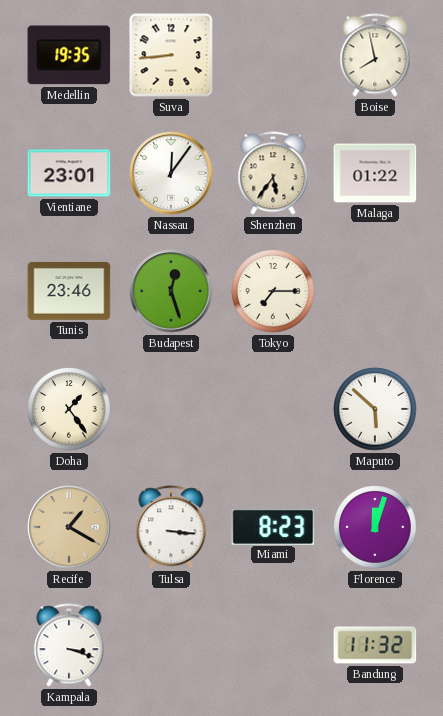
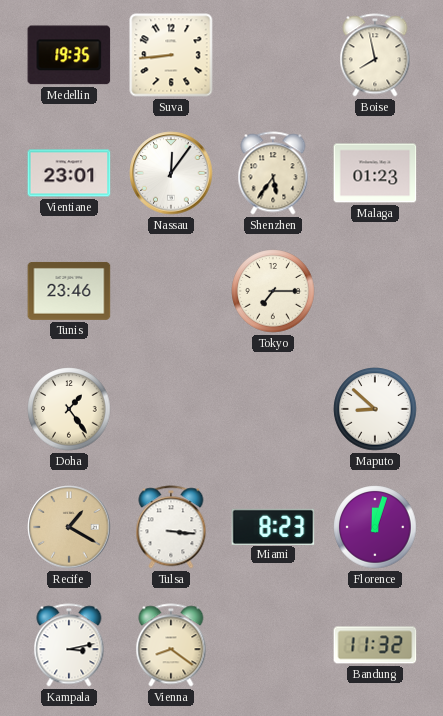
Malaga: 01:22 -> 01:23
Budapest: 12:27 -> none
Maputo: 5:52 -> 8:52
Kampala: 3:18 -> 3:13
Vienna: none -> 8:21
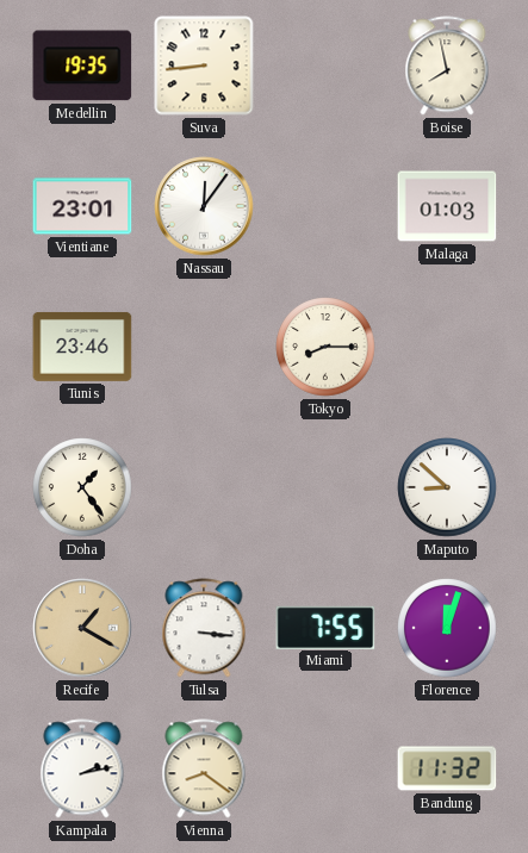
Shenzhen: 5:36 -> none
Malaga: 01:23 -> 01:03
Tokyo: 7:15 -> 8:15
Miami: 8:23 -> 7:55
Kampala: 3:13 -> 2:13
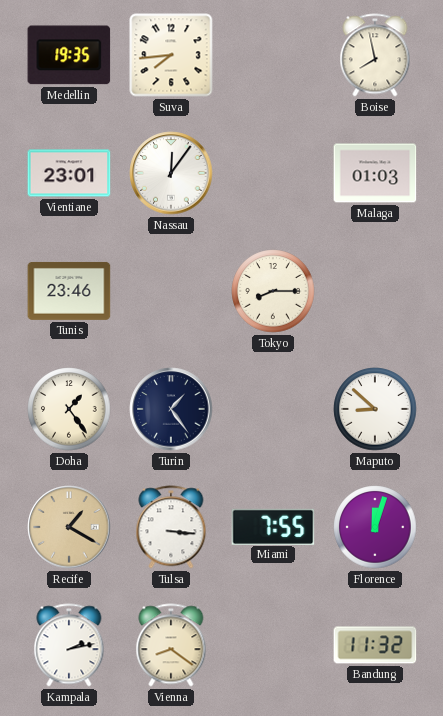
Suva: 8:44 -> 7:44
Turin: none -> 1:24
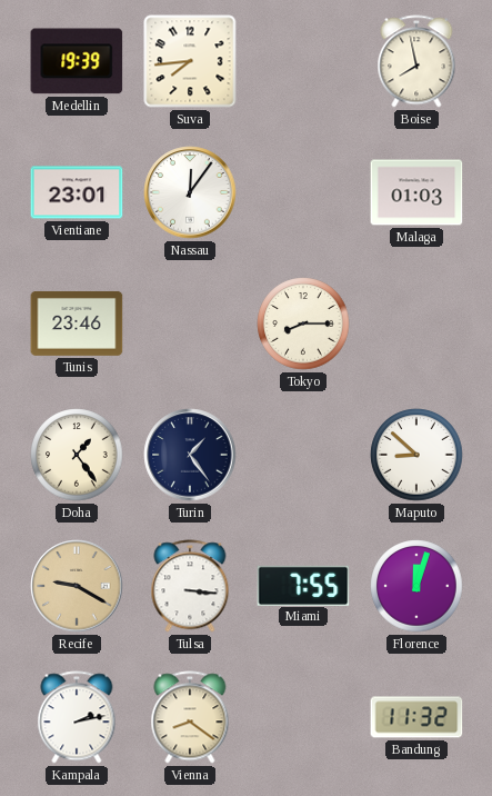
Medellin: 19:35 -> 19:39
Recife: 1:20 -> 9:20
